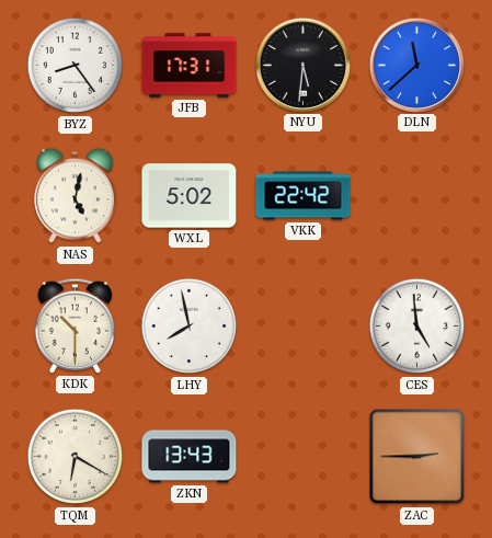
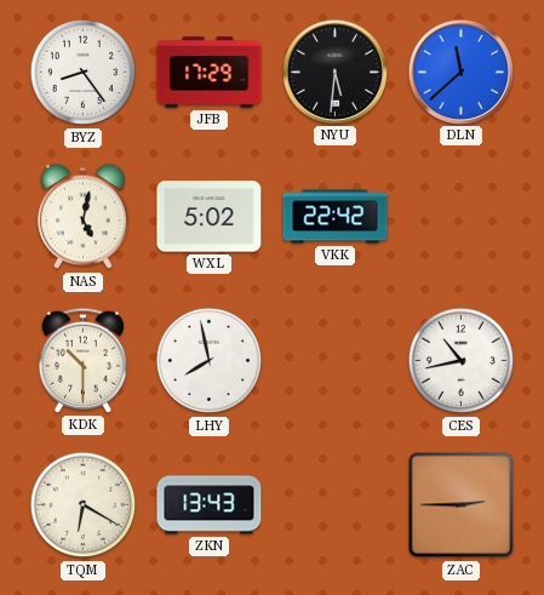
JFB: 17:31 -> 17:29
CES: 4:59 -> 10:43
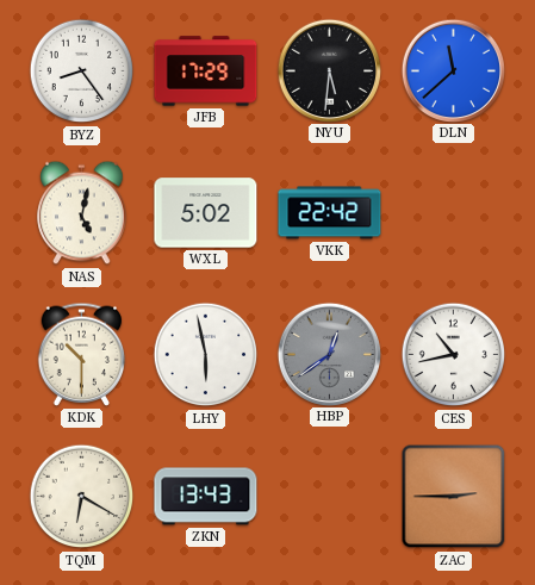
LHY: 7:58 -> 5:58
HBP: none -> 12:39
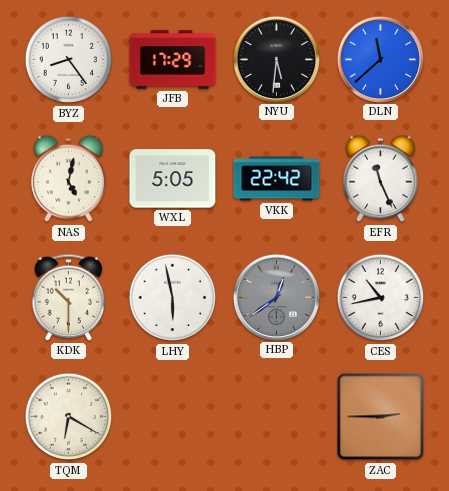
WXL: 5:02 -> 5:05
EFR: none -> 11:26
ZKN: 13:43 -> none
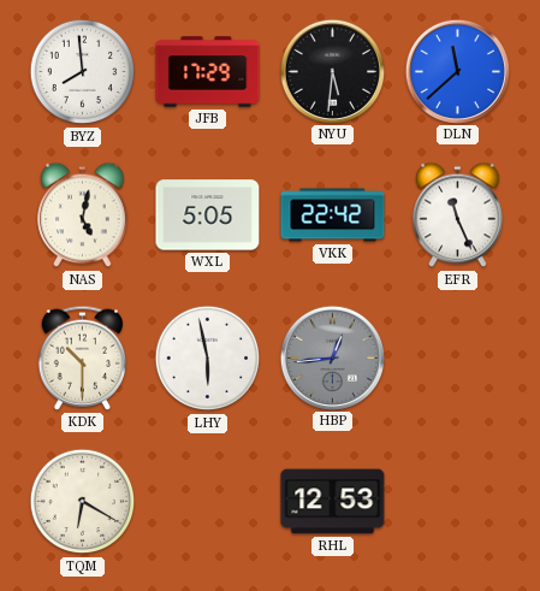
BYZ: 8:24 -> 7:59
HBP: 12:39 -> 12:44
CES: 10:43 -> none
RHL: none -> 12:53
ZAC: 2:45 -> none
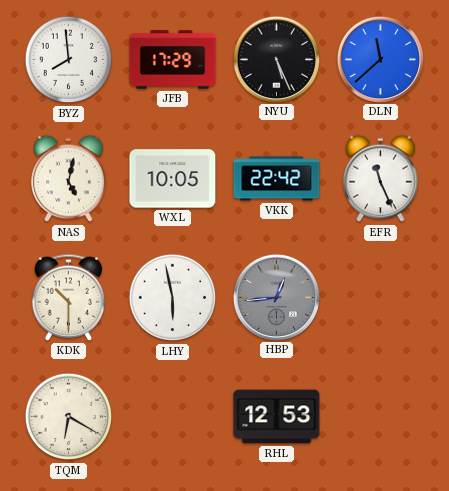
NYU: 5:31 -> 5:26
WXL: 5:05 -> 10:05
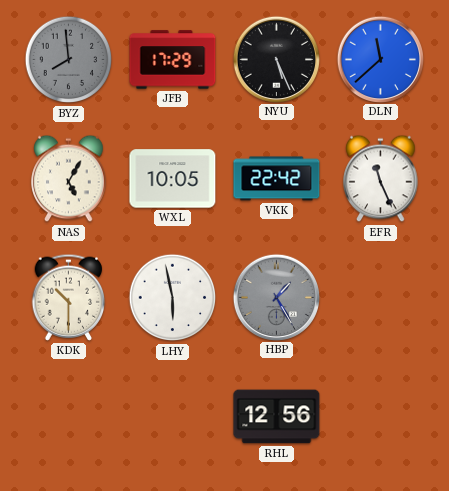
BYZ dial: white -> grey
NAS: 5:02 -> 5:05
HBP: 12:44 -> 1:25
TQM: 6:20 -> none
RHL: 12:53 -> 12:56
